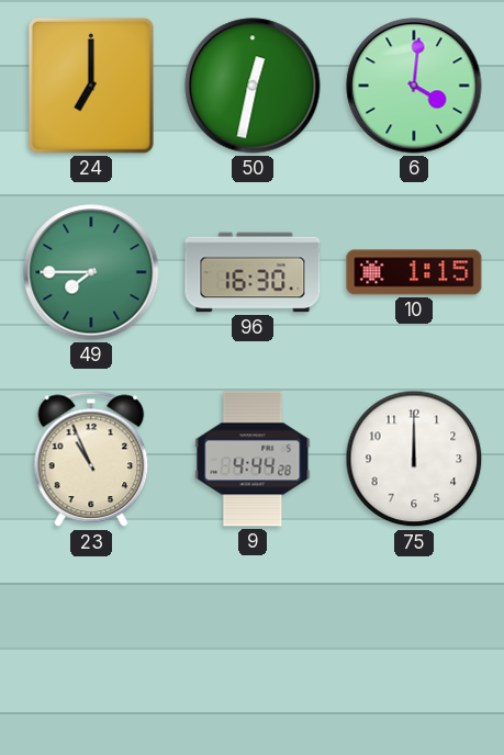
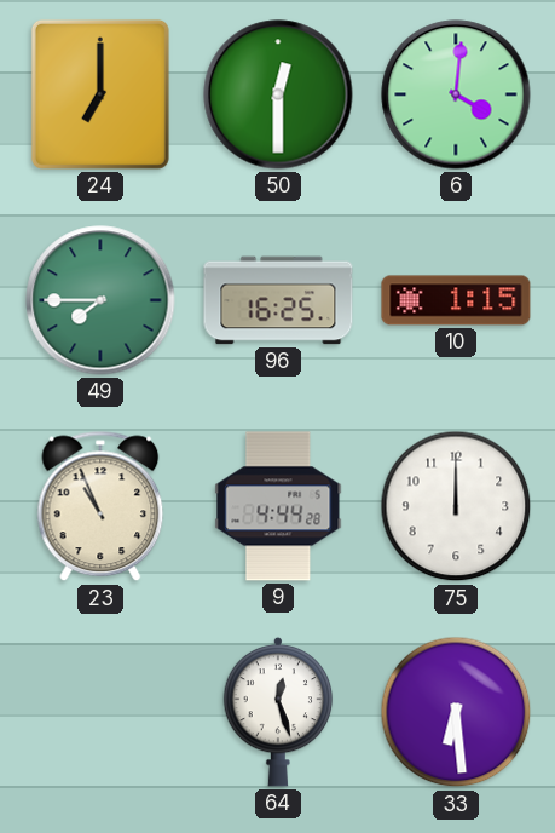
50: 12:32 -> 12:30
96: 16:30 -> 16:25
64: none -> 12:27
33: none -> 6:29
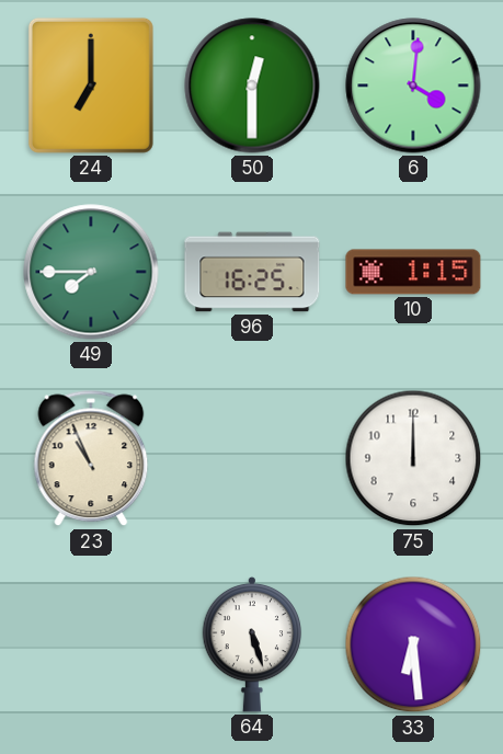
9: 4:44 -> none
64: 12:27 -> 5:27
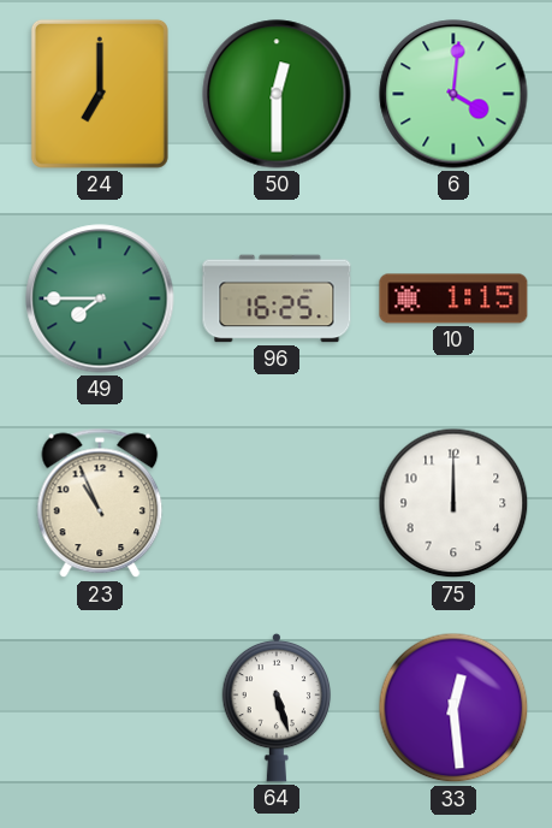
33: 6:29 -> 12:29
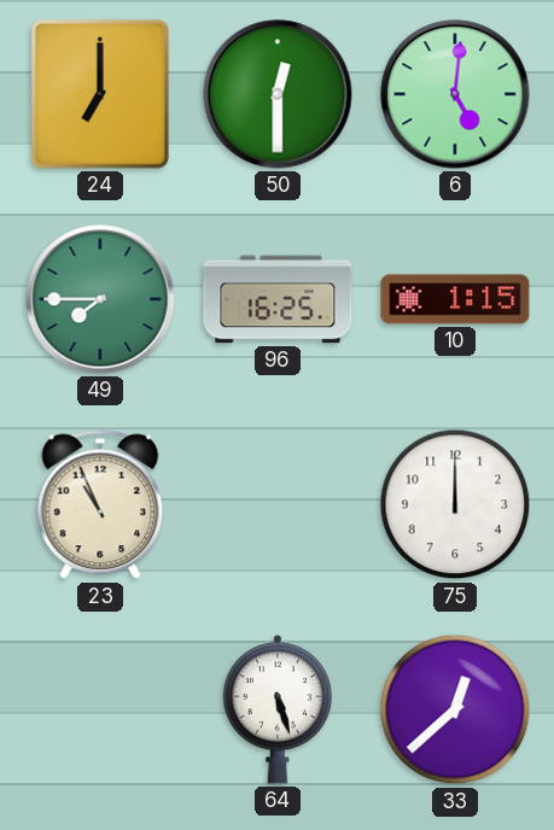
6: 4:01 -> 5:01
33: 12:29 -> 12:38
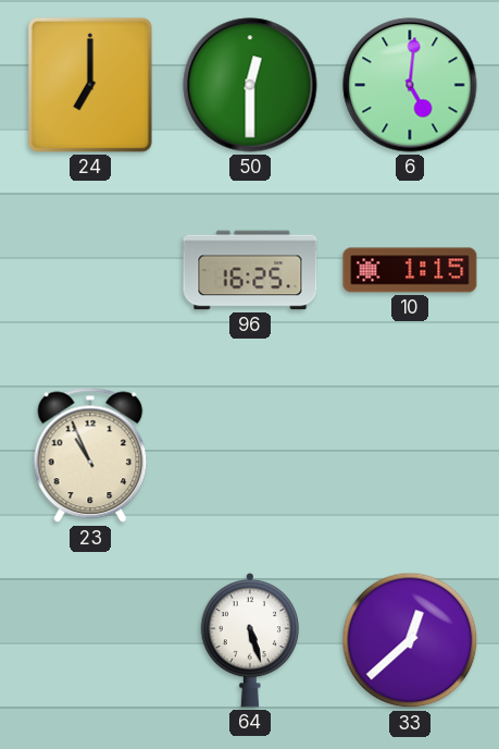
49: 7:45 -> none
75: 12:00 -> none
